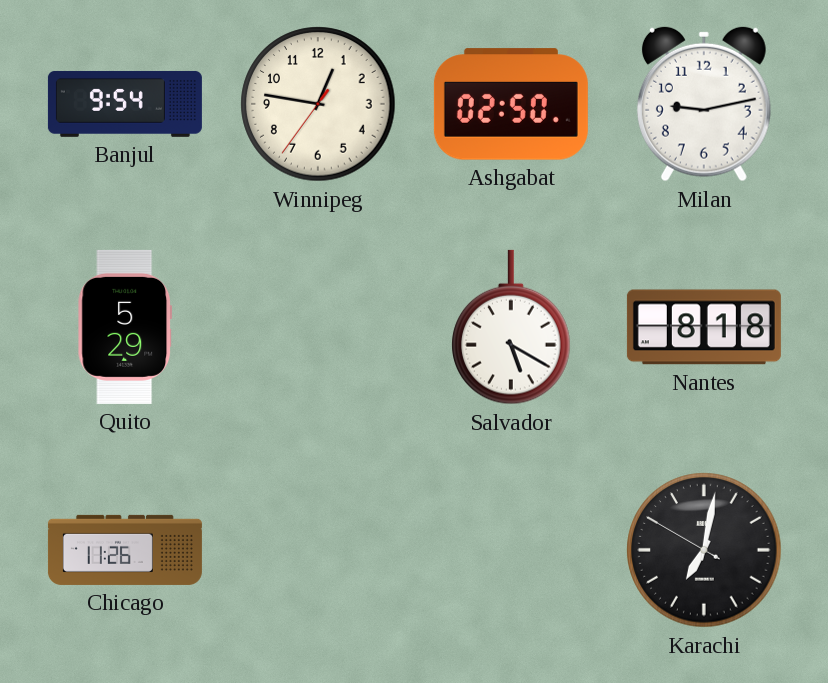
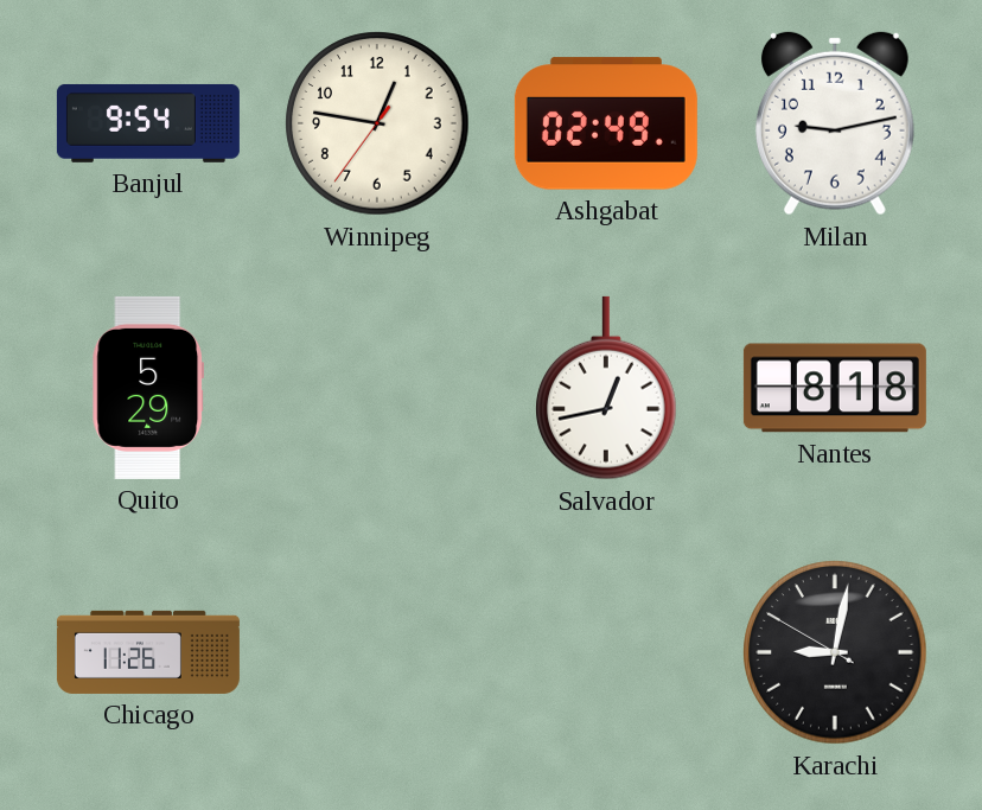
Ashgabat: 02:50 -> 02:49
Salvador: 5:20 -> 12:43
Karachi: 7:01 -> 9:01
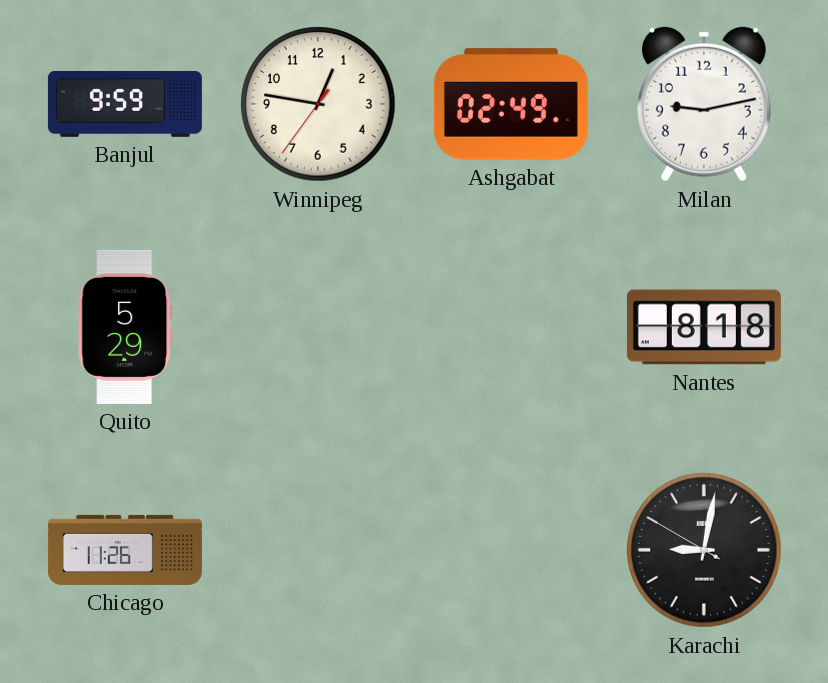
Banjul: 9:54 -> 9:59
Salvador: 12:43 -> none
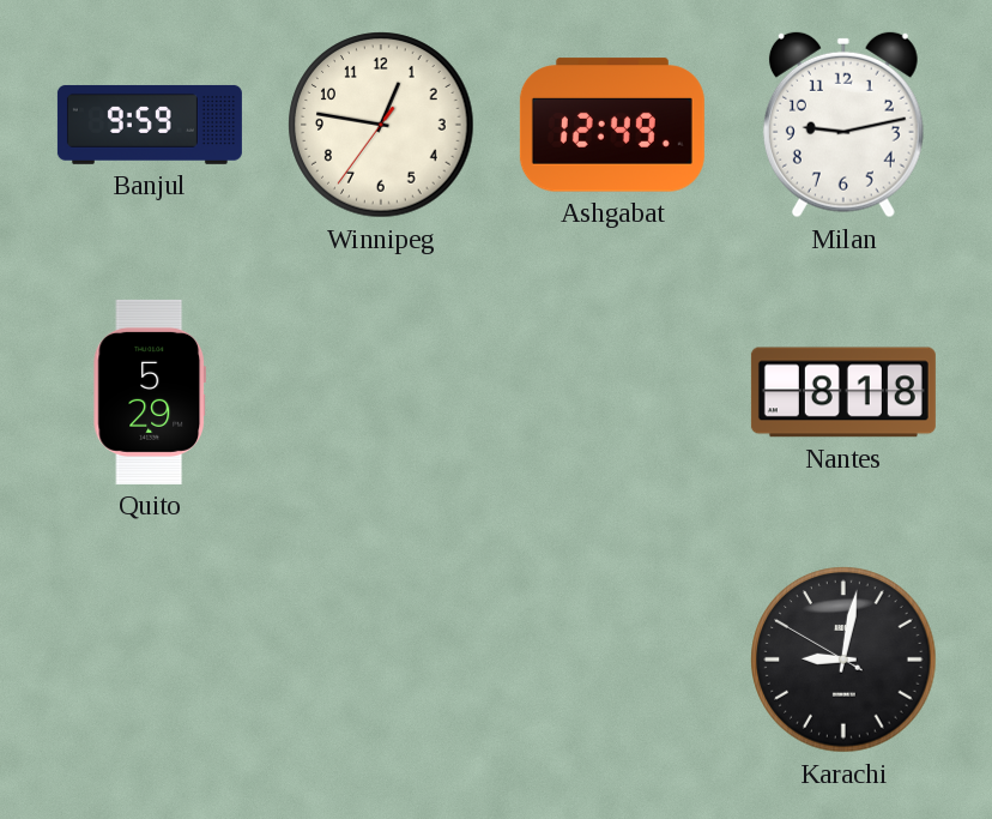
Ashgabat: 02:49 -> 12:49
Chicago: 11:26 -> none
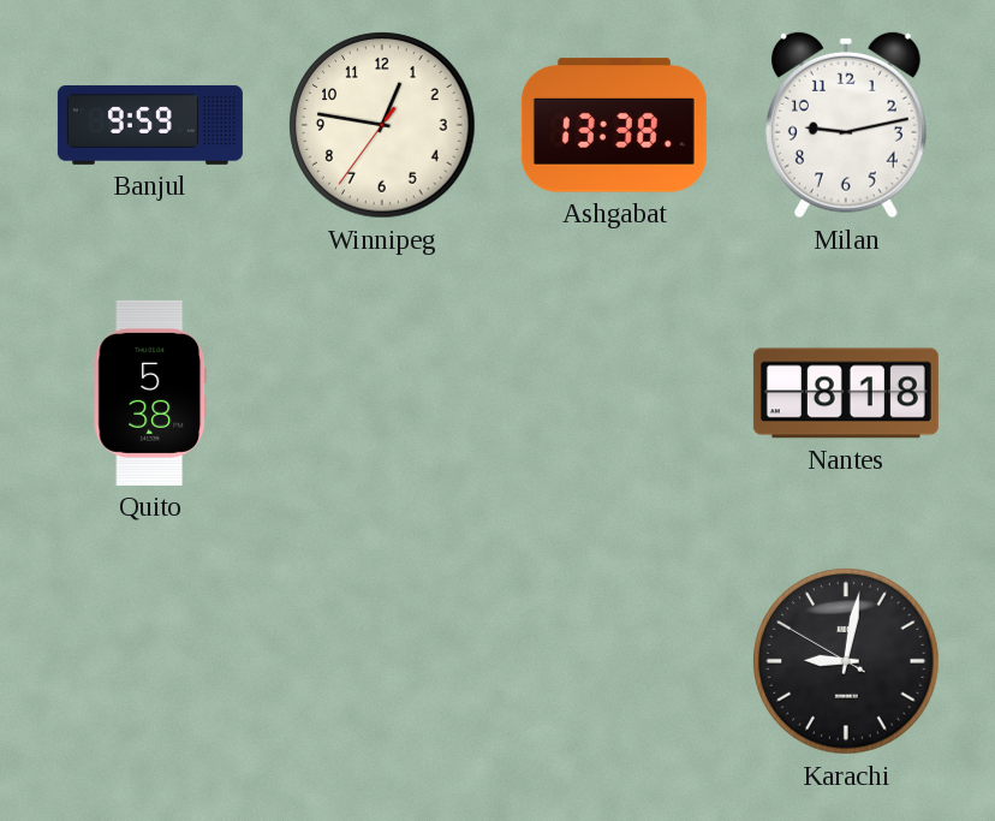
Ashgabat: 12:49 -> 13:38
Quito: 5:29 -> 5:38
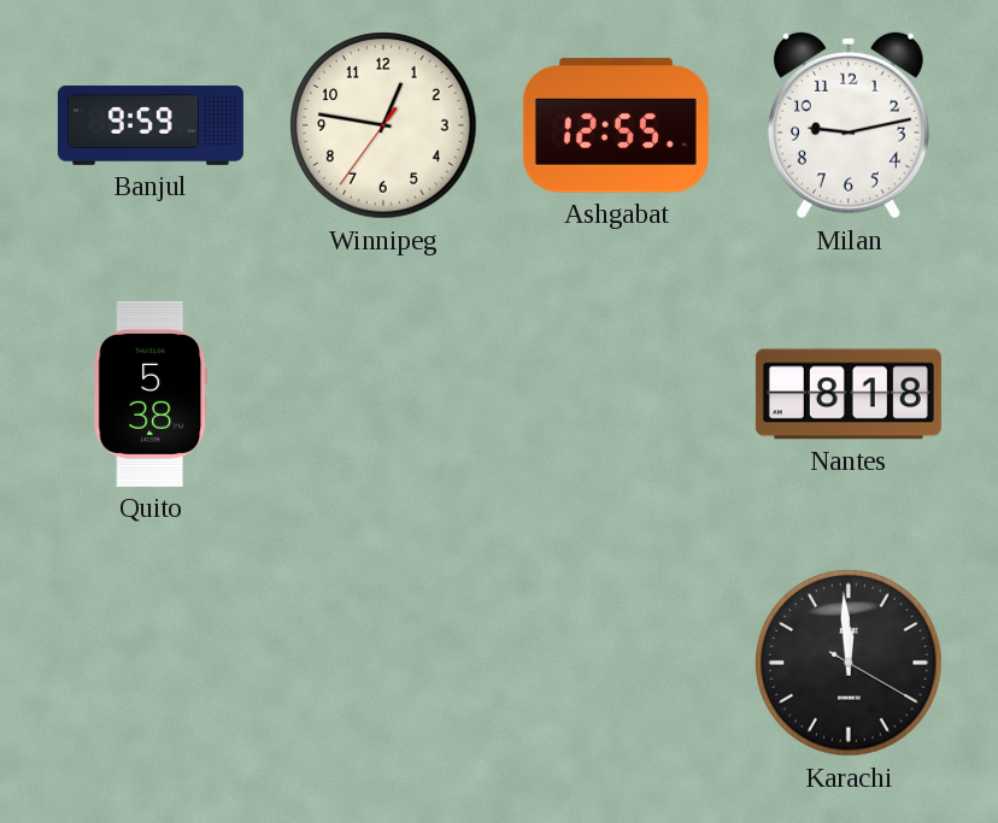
Ashgabat: 13:38 -> 12:55
Karachi: 9:01 -> 11:59
